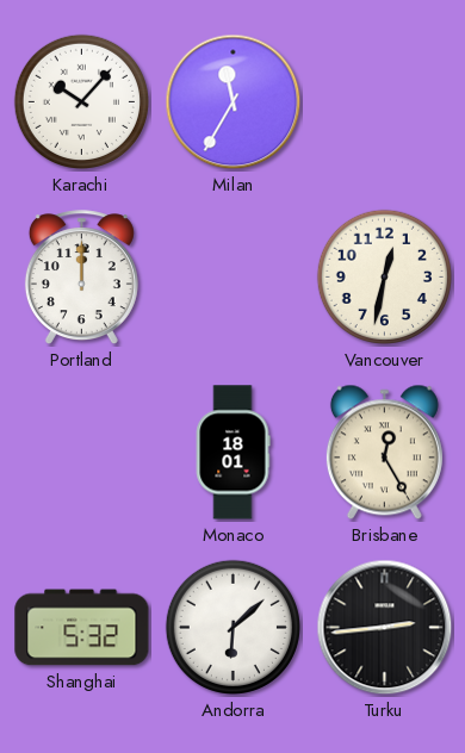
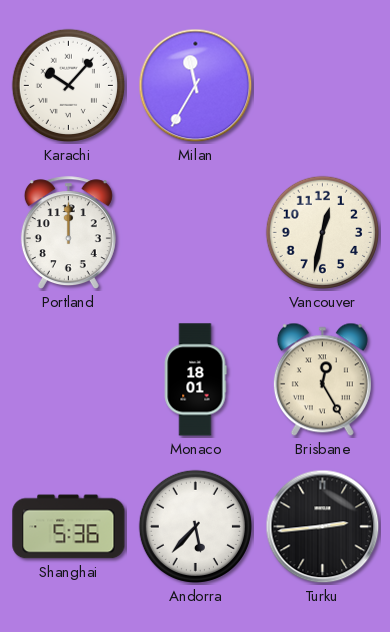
Shanghai: 5:32 -> 5:36
Andorra: 6:08 -> 5:37
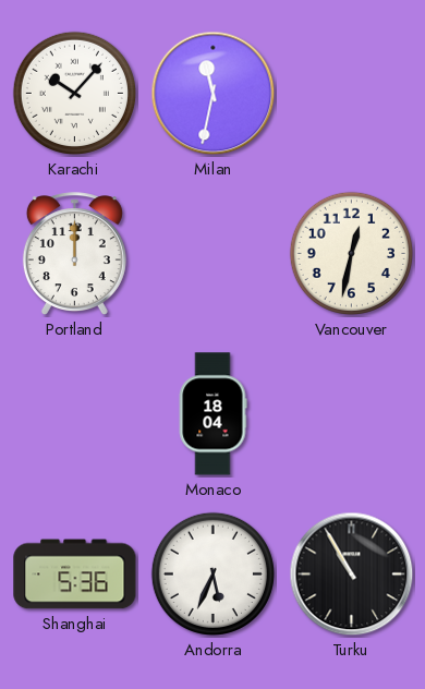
Milan: 11:35 -> 11:32
Monaco: 18:01 -> 18:04
Brisbane: 12:25 -> none
Andorra: 5:37 -> 5:34
Turku: 2:44 -> 10:55
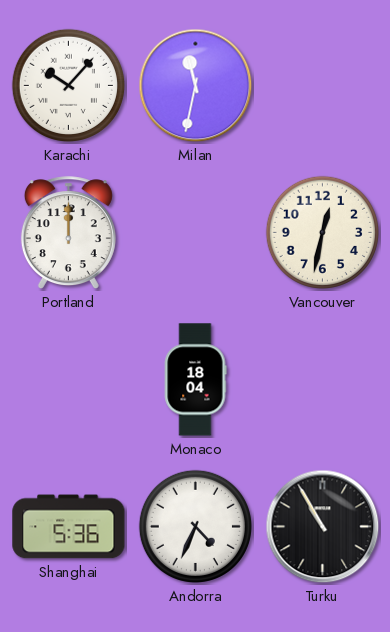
Andorra: 5:34 -> 4:34
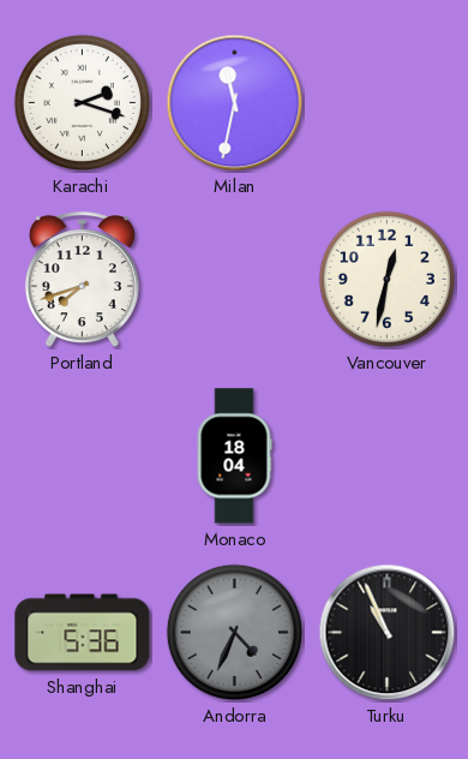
Karachi: 10:07 -> 2:18
Portland: 12:00 -> 7:42
Andorra dial: white -> grey
Turku: 10:55 -> 10:56
